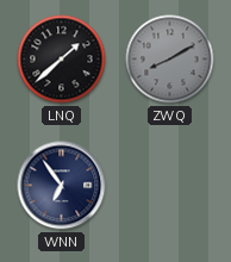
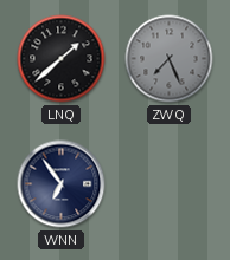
ZWQ: 8:10 -> 7:26
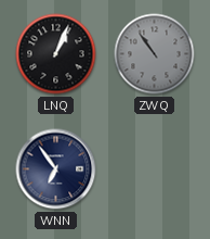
LNQ: 1:38 -> 1:04
ZWQ: 7:26 -> 10:54
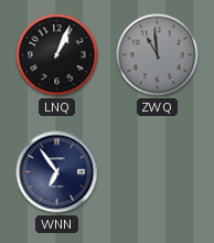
ZWQ: 10:54 -> 10:59
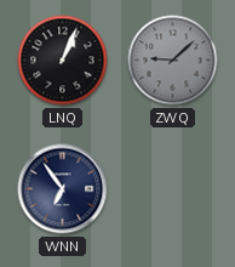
ZWQ: 10:59 -> 9:08
